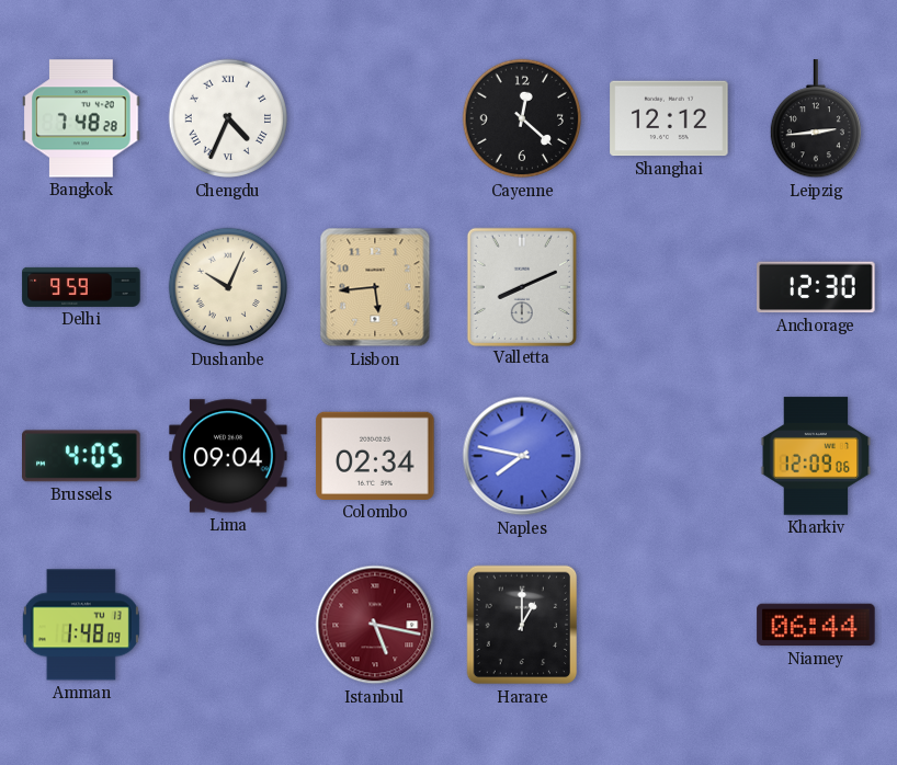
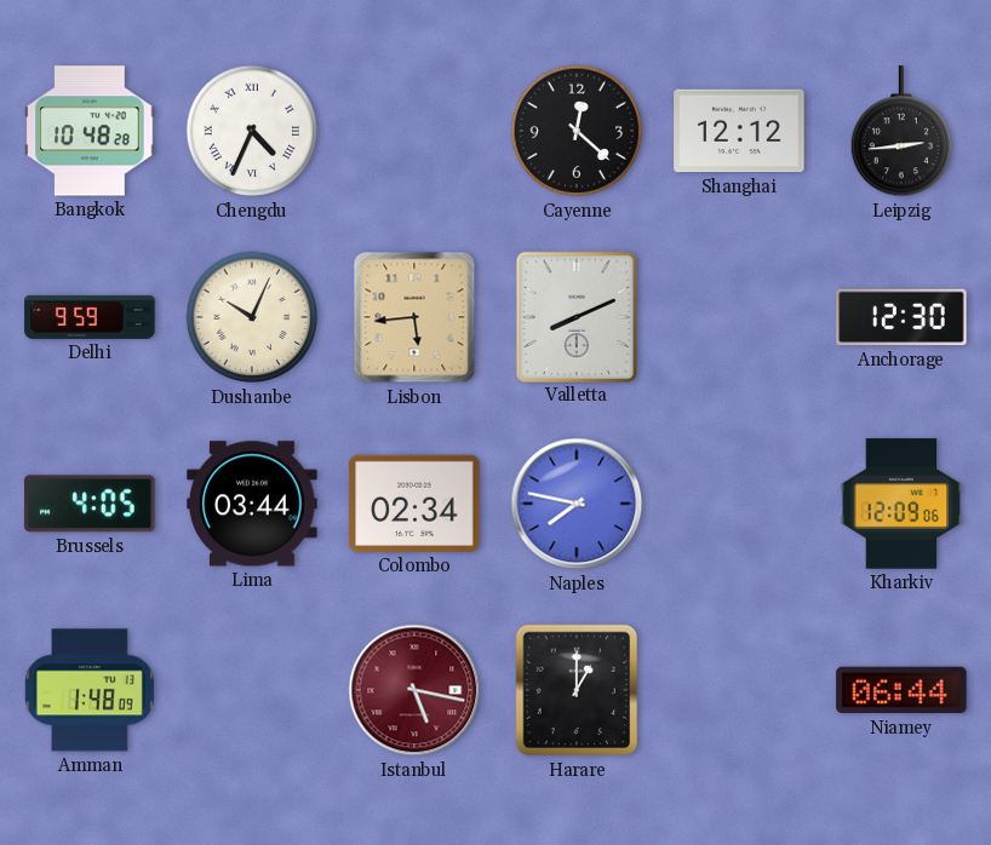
Bangkok: 7:48 -> 10:48
Lima: 09:04 -> 03:44
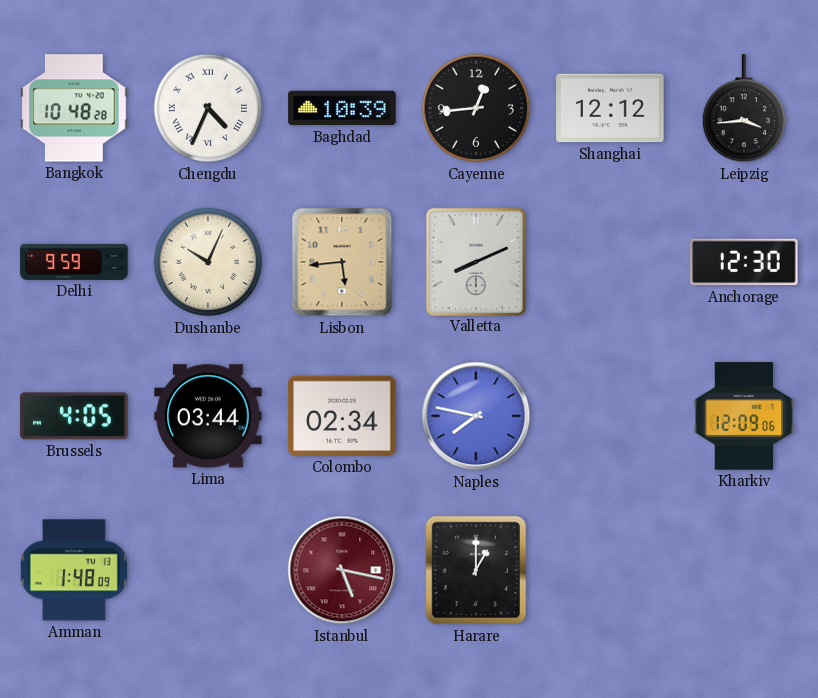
Baghdad: none -> 10:39
Cayenne: 12:22 -> 12:44
Leipzig: 2:44 -> 3:44
Niamey: 06:44 -> none
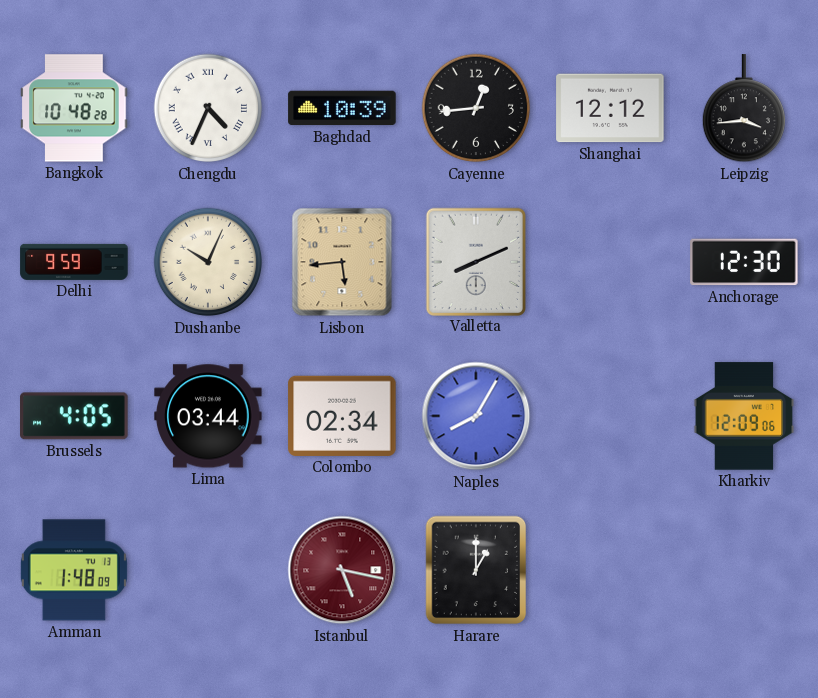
Naples: 7:47 -> 8:05
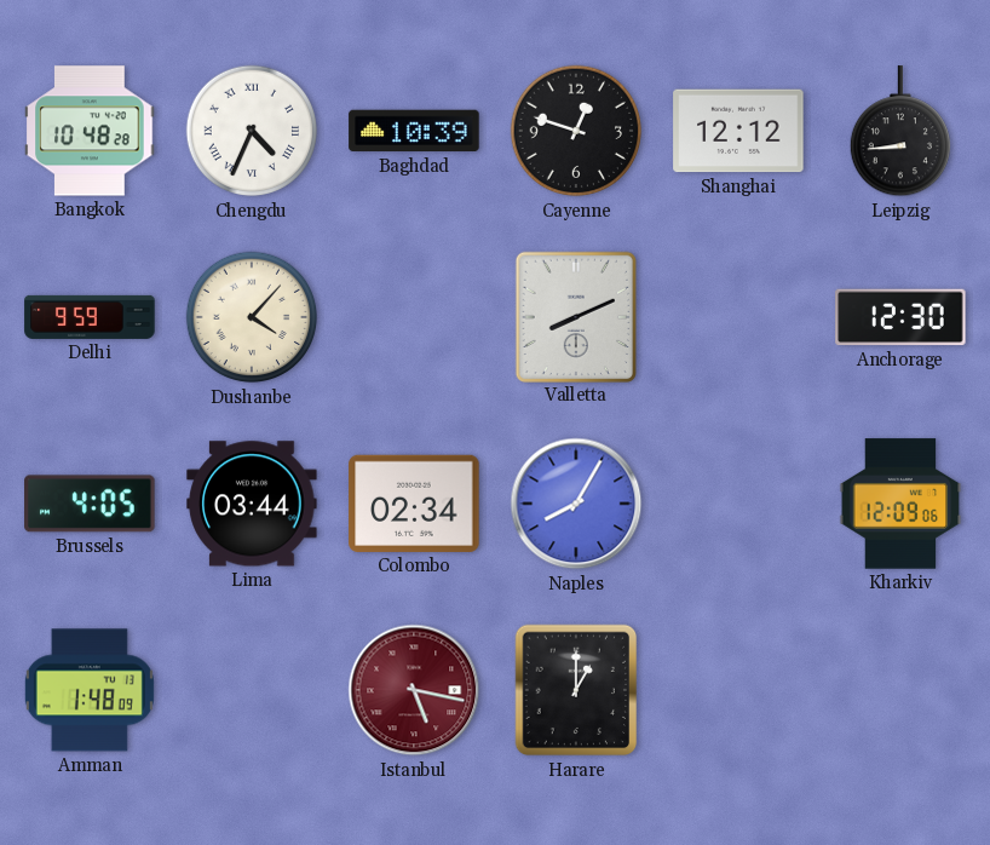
Cayenne: 12:44 -> 12:48
Leipzig: 3:44 -> 8:44
Dushanbe: 10:04 -> 4:07
Lisbon: 5:44 -> none
